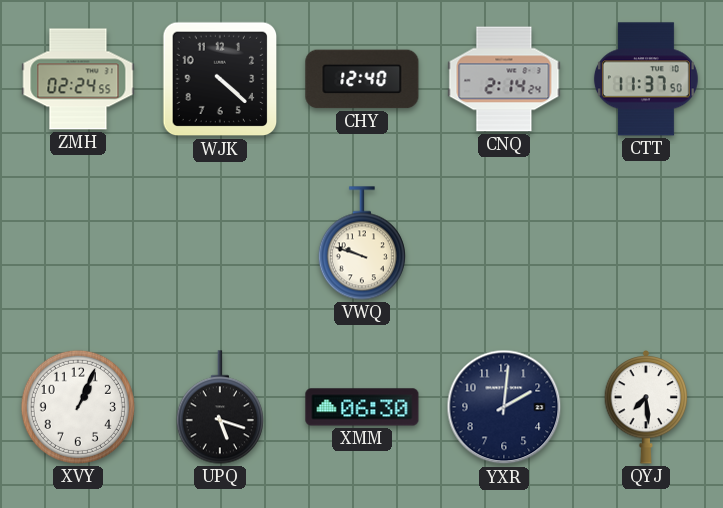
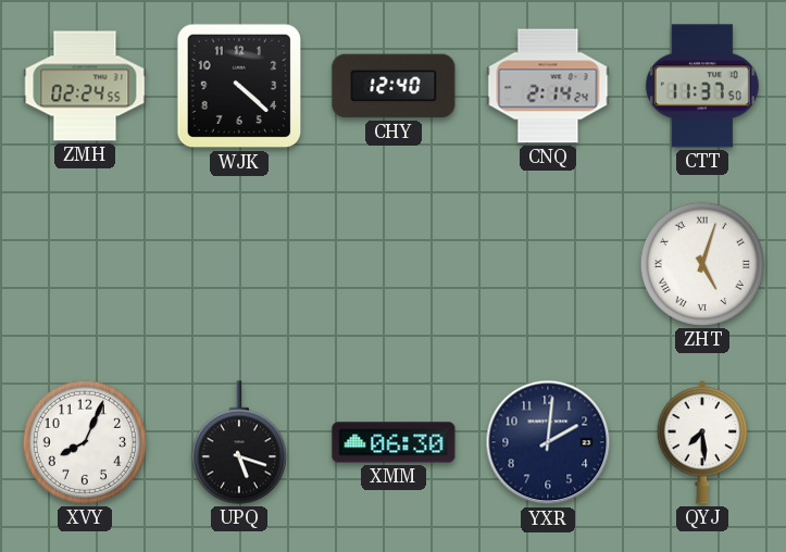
VWQ: 9:48 -> none
ZHT: none -> 5:03
XVY: 1:04 -> 8:04
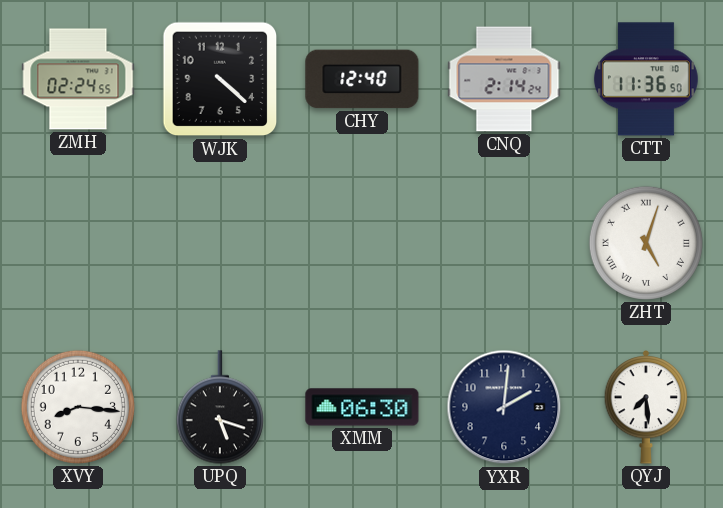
CTT: 11:37 -> 11:36
XVY: 8:04 -> 8:16
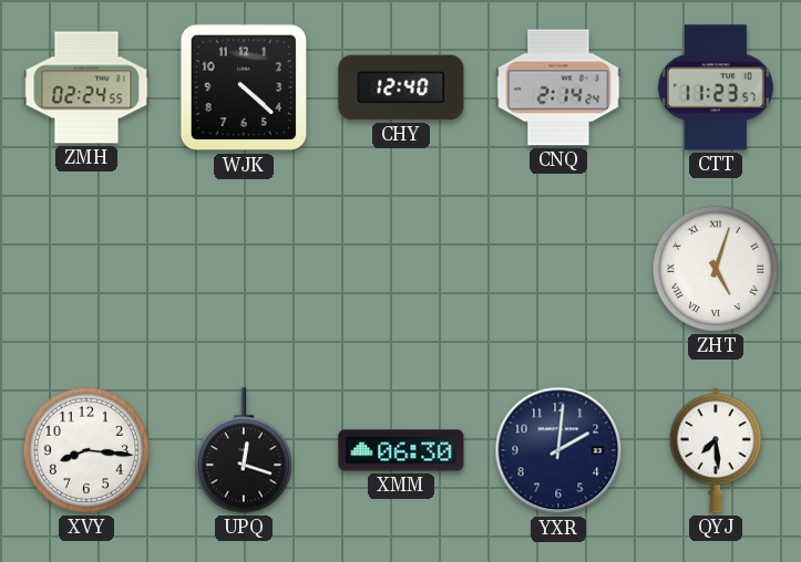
CTT: 11:36 -> 11:23
UPQ: 5:18 -> 12:18
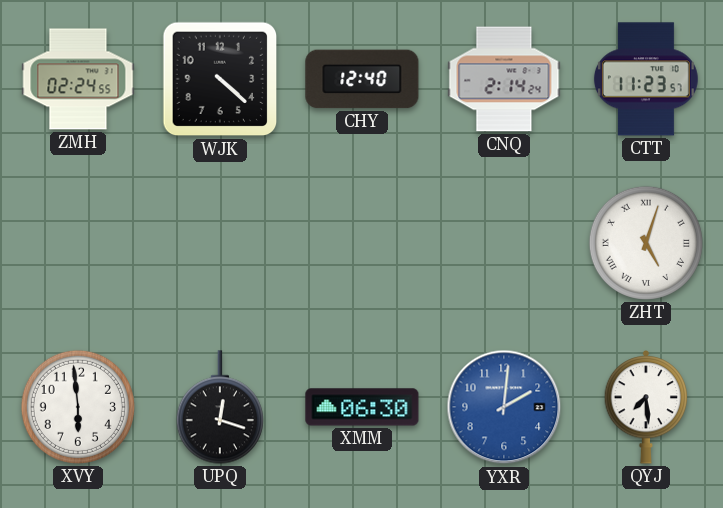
XVY: 8:16 -> 5:59
YXR dial: navy -> blue
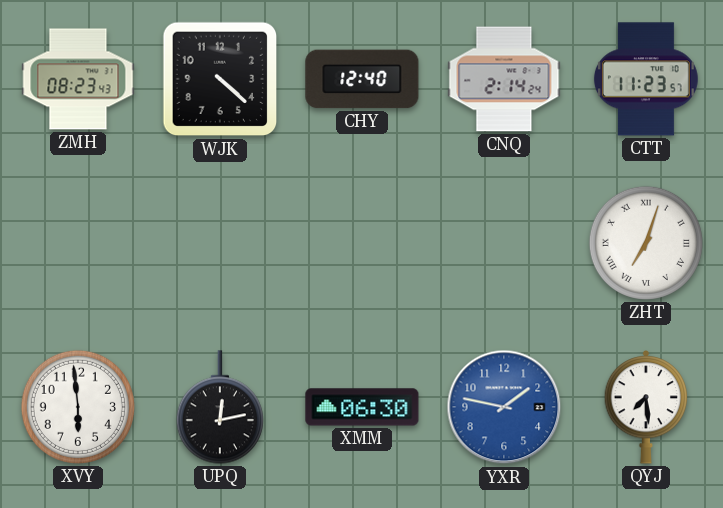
ZMH: 02:24 -> 08:23
ZHT: 5:03 -> 7:03
UPQ: 12:18 -> 12:13
YXR: 2:01 -> 1:47
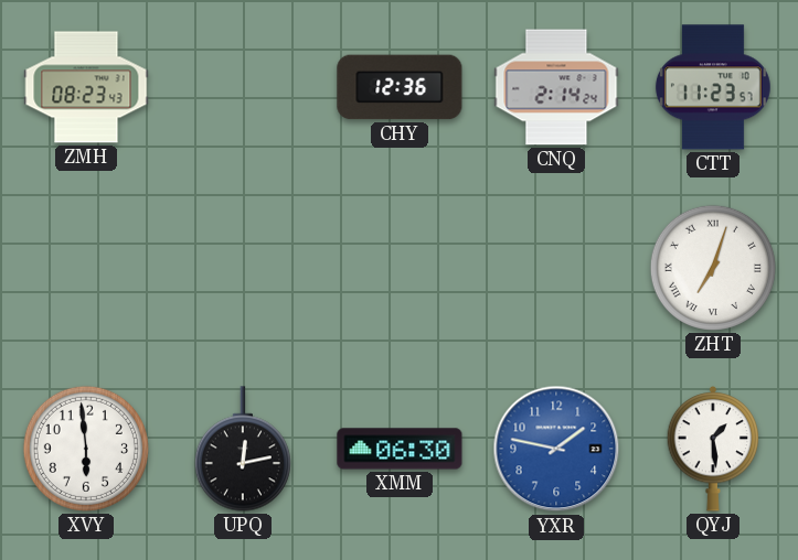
WJK: 4:22 -> none
CHY: 12:40 -> 12:36
QYJ: 7:29 -> 1:29
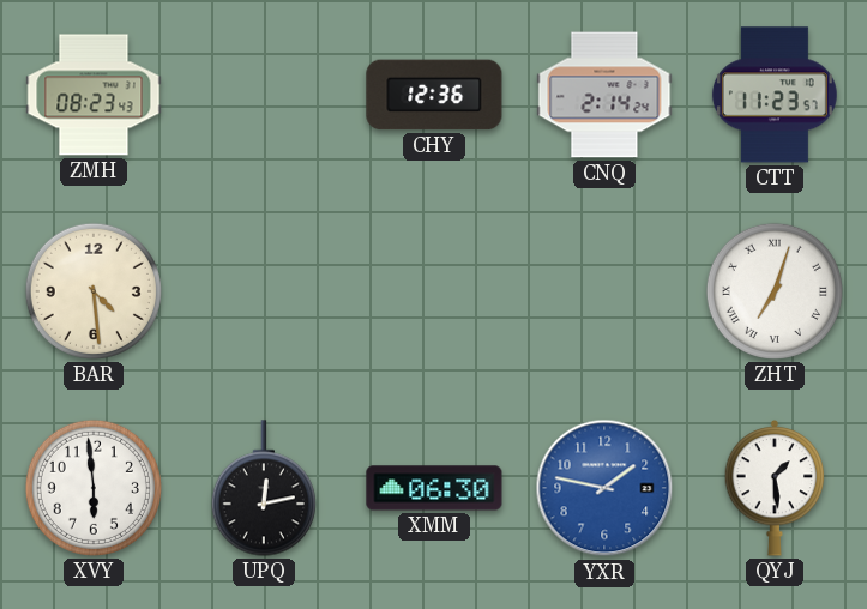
BAR: none -> 4:29
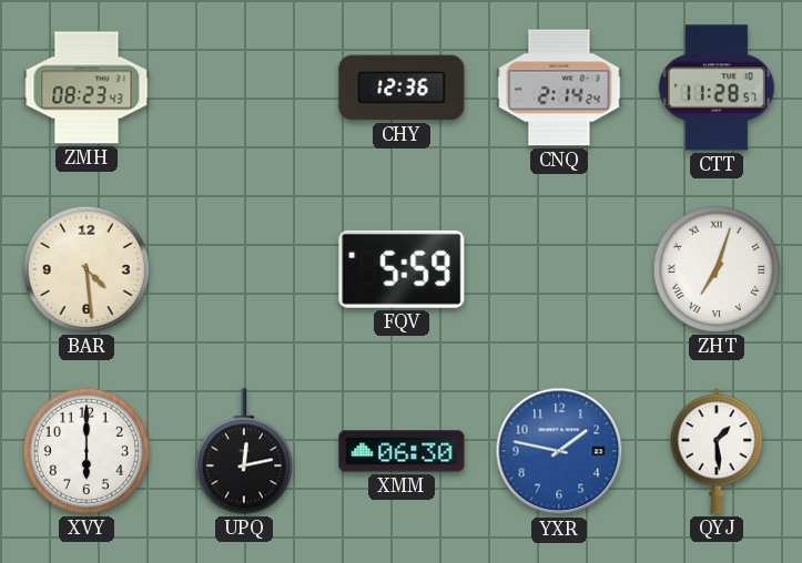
CTT: 11:23 -> 11:28
FQV: none -> 5:59
XVY: 5:59 -> 6:00
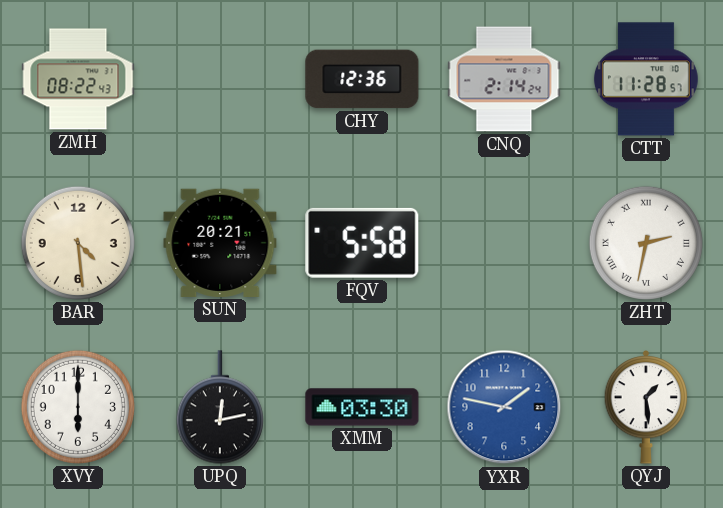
ZMH: 08:23 -> 08:22
SUN: none -> 20:21
FQV: 5:59 -> 5:58
ZHT: 7:03 -> 2:32
XMM: 06:30 -> 03:30
